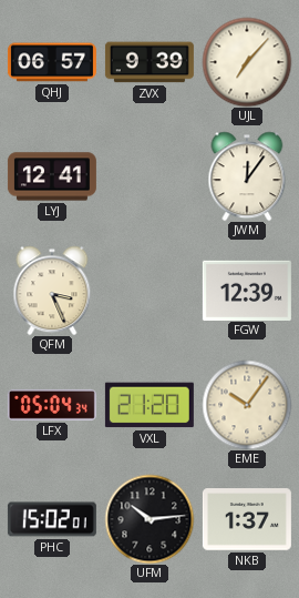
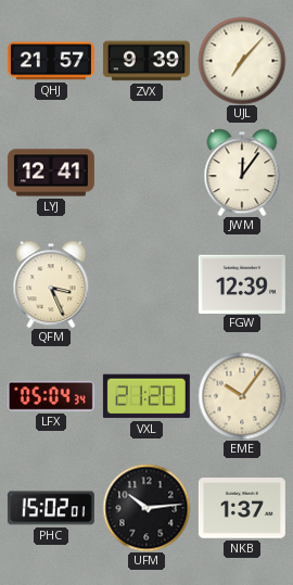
QHJ: 06:57 -> 21:57
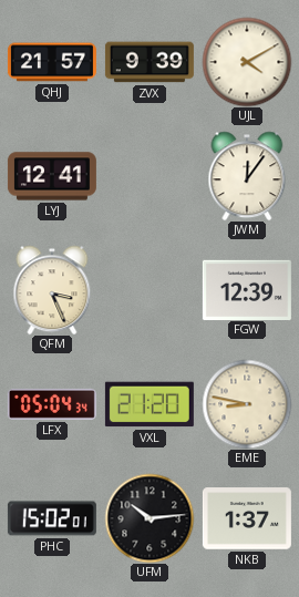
UJL: 7:07 -> 4:10
EME: 10:06 -> 8:47
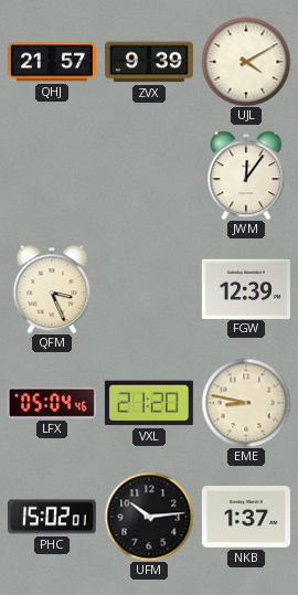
LYJ: 12:41 -> none
LFX: 05:04:34 -> 05:04:46
